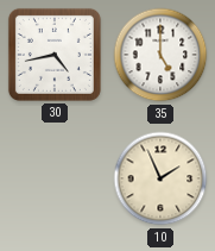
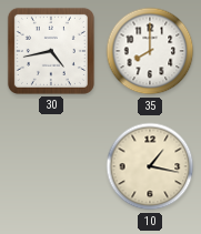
35: 5:00 -> 8:00
10: 1:56 -> 1:17
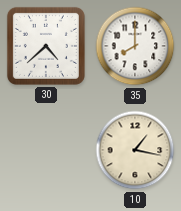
30: 4:43 -> 4:38
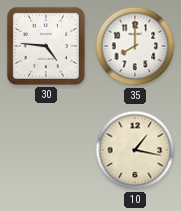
30: 4:38 -> 4:46
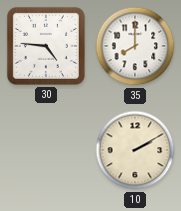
10: 1:17 -> 2:10
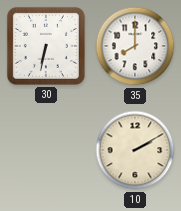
30: 4:46 -> 6:32
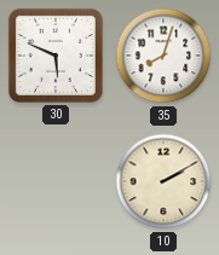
30: 6:32 -> 5:49
35: 8:00 -> 8:03
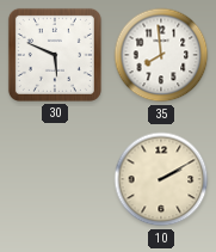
35: 8:03 -> 7:59
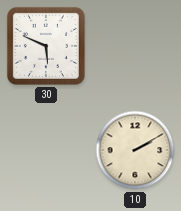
35: 7:59 -> none
